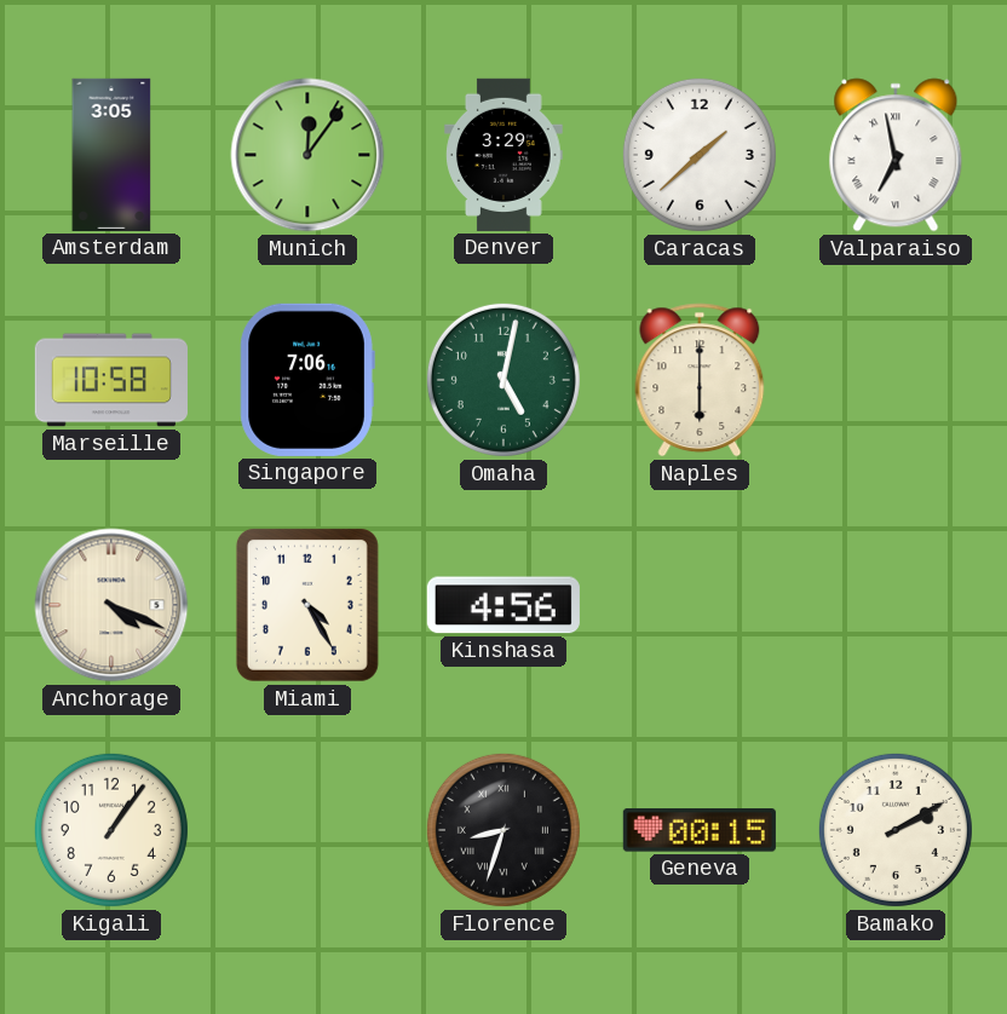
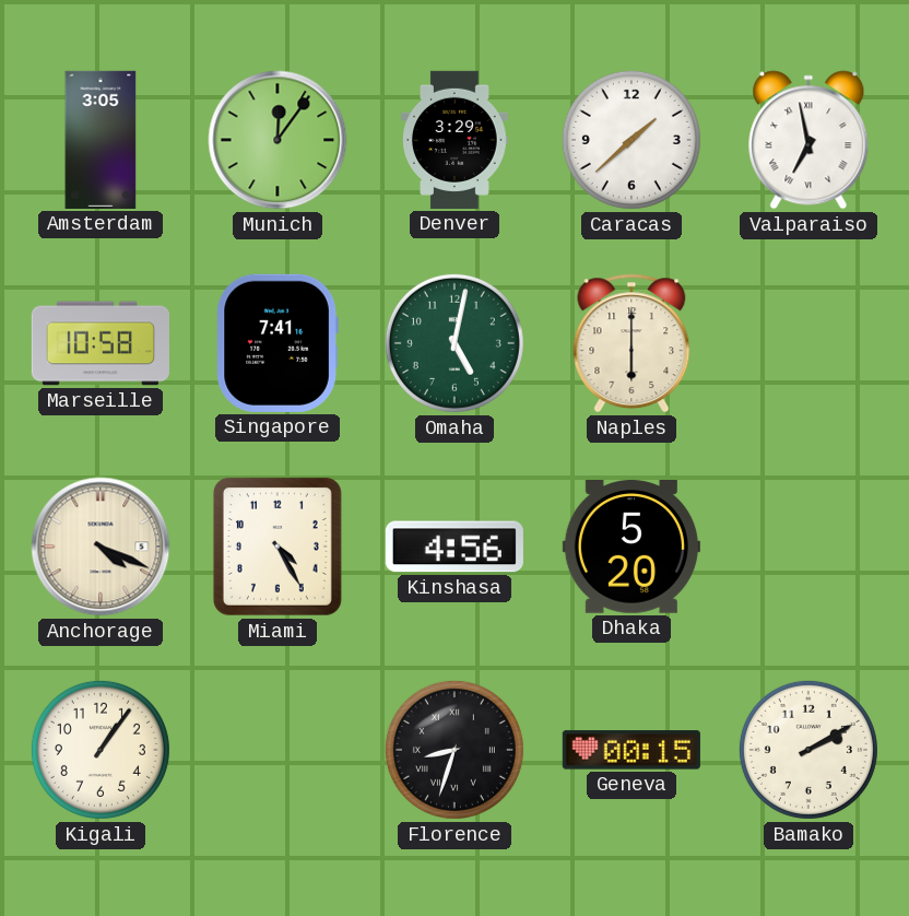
Singapore: 7:06 -> 7:41
Dhaka: none -> 5:20
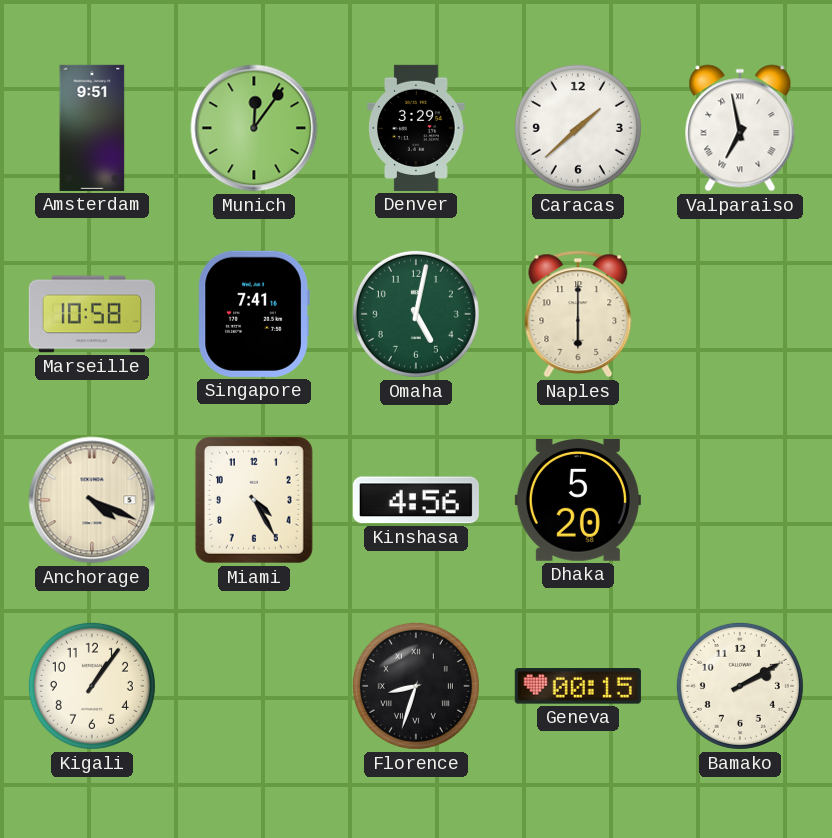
Amsterdam: 3:05 -> 9:51
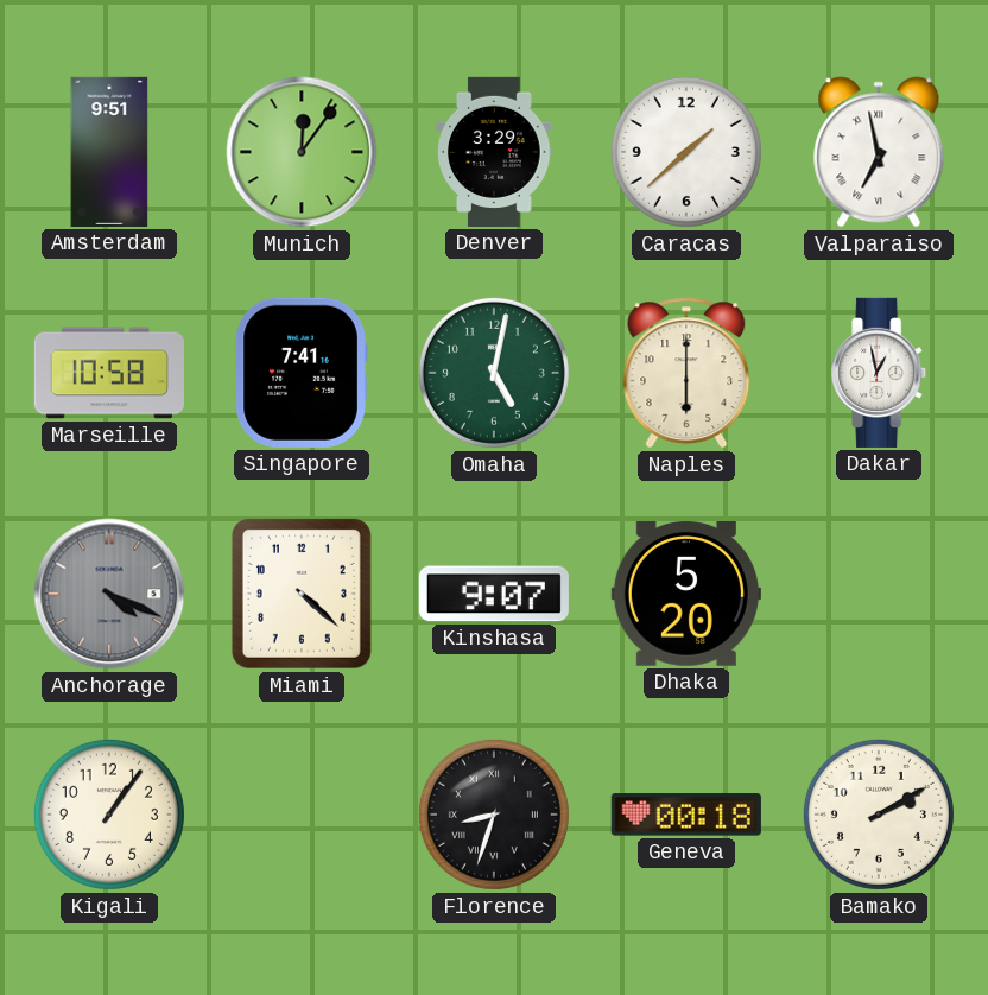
Dakar: none -> 12:58
Anchorage dial: cream -> grey
Miami: 4:25 -> 4:22
Kinshasa: 4:56 -> 9:07
Geneva: 00:15 -> 00:18
